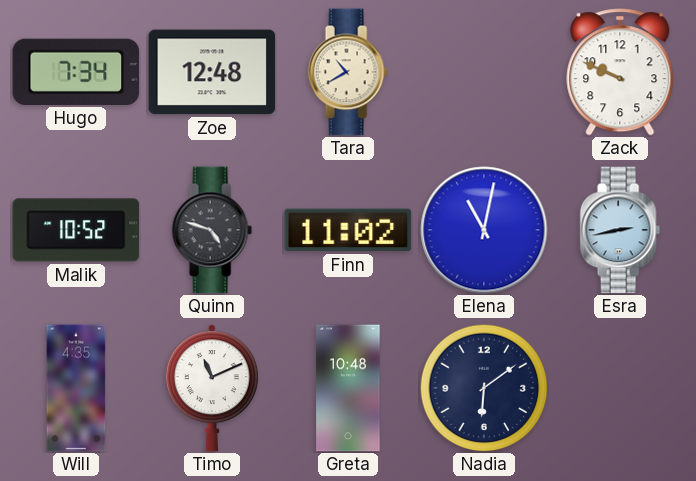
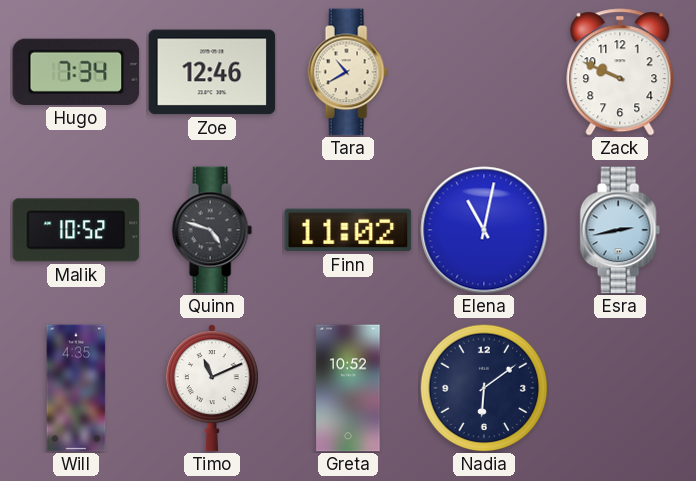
Zoe: 12:48 -> 12:46
Greta: 10:48 -> 10:52
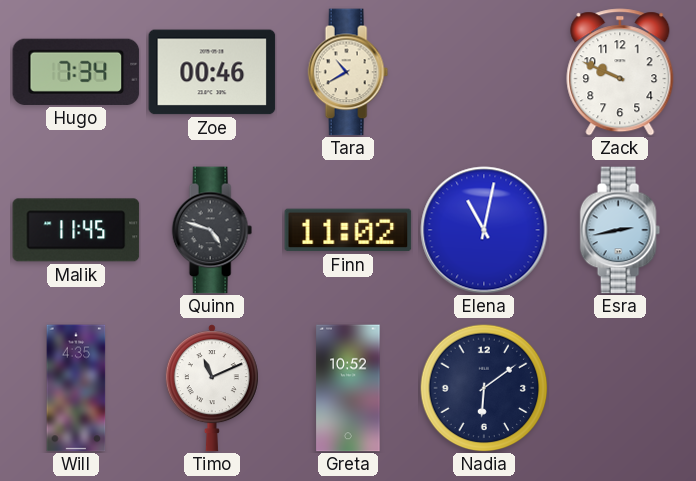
Zoe: 12:46 -> 00:46
Malik: 10:52 -> 11:45
